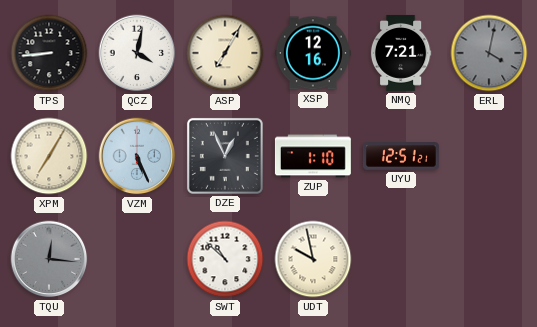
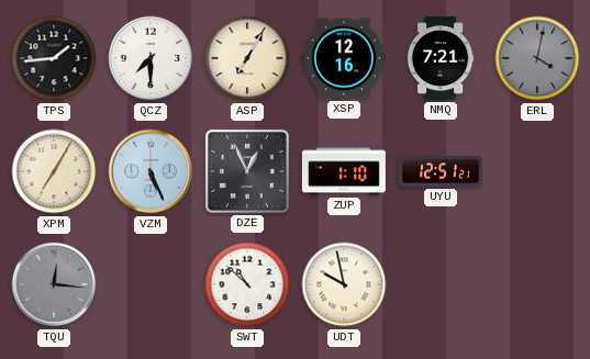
TPS: 8:44 -> 1:44
QCZ: 4:02 -> 7:30
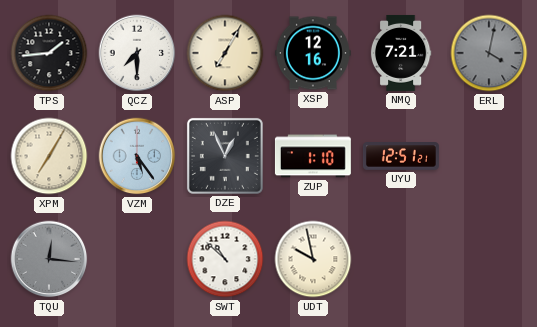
VZM: 5:26 -> 5:24
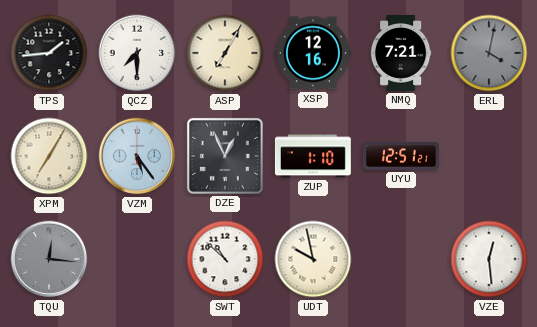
VZE: none -> 12:29
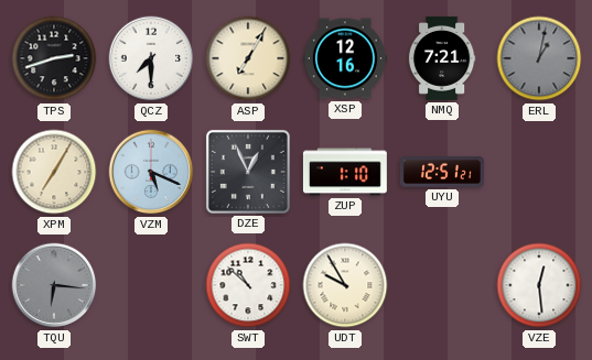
TPS: 1:44 -> 2:42
ERL: 4:02 -> 1:02
VZM: 5:24 -> 5:19
TQU: 12:16 -> 6:16
UDT: 9:58 -> 9:55
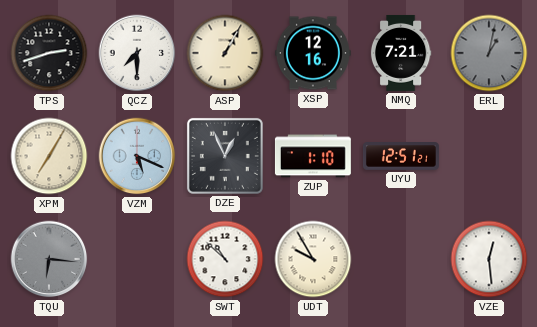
ASP: 7:05 -> 1:05
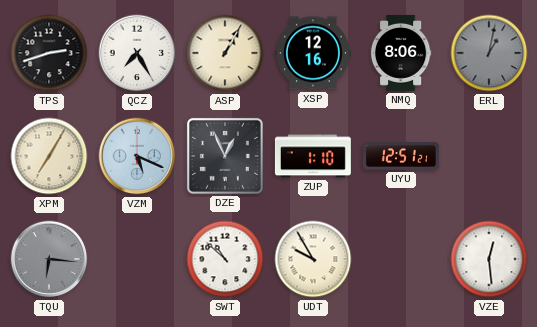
QCZ: 7:30 -> 7:25
NMQ: 7:21 -> 8:06
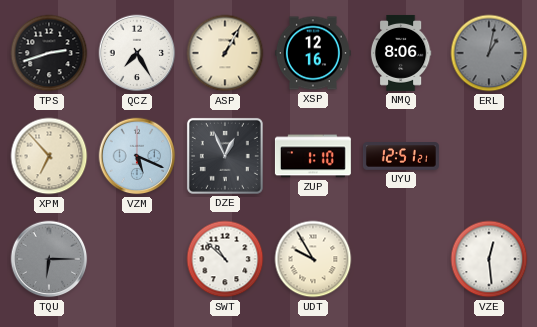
XPM: 7:05 -> 6:53
TQU: 6:16 -> 6:15
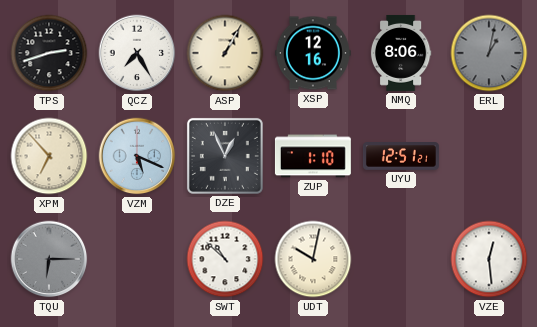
UDT: 9:55 -> 10:02
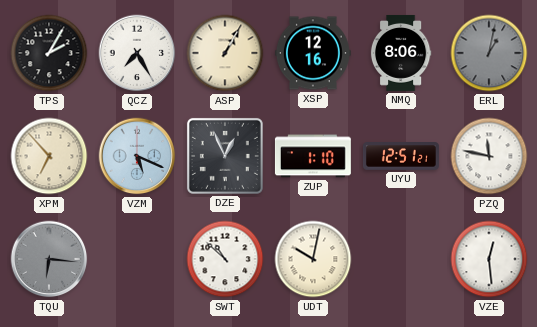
TPS: 2:42 -> 2:05
PZQ: none -> 11:47
TQU: 6:15 -> 6:16
